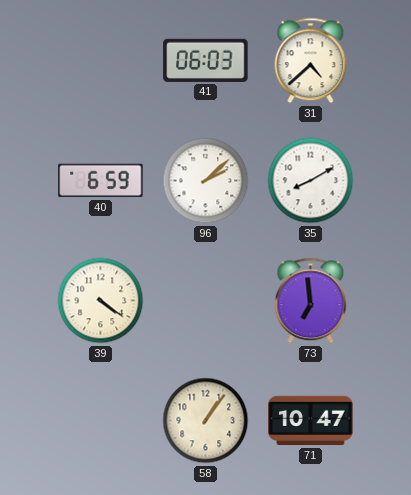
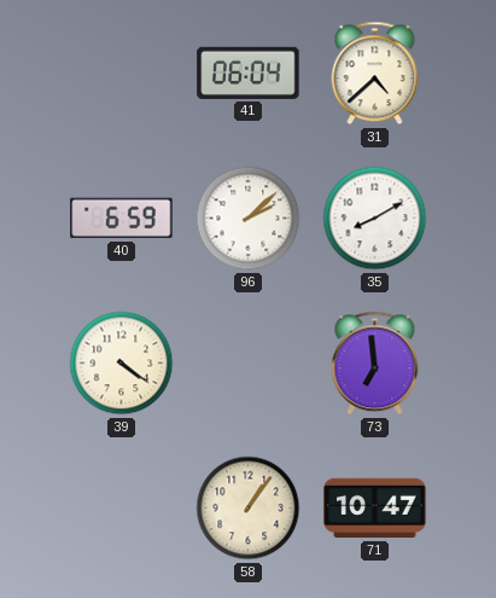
41: 06:03 -> 06:04
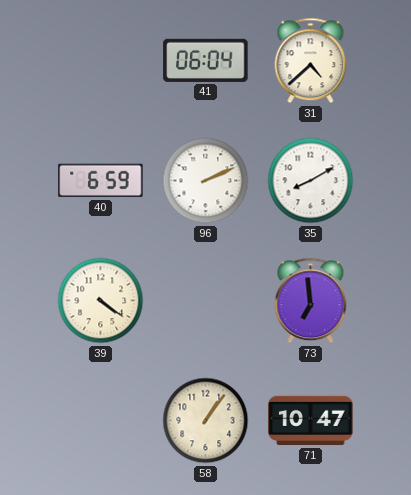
96: 2:08 -> 2:11
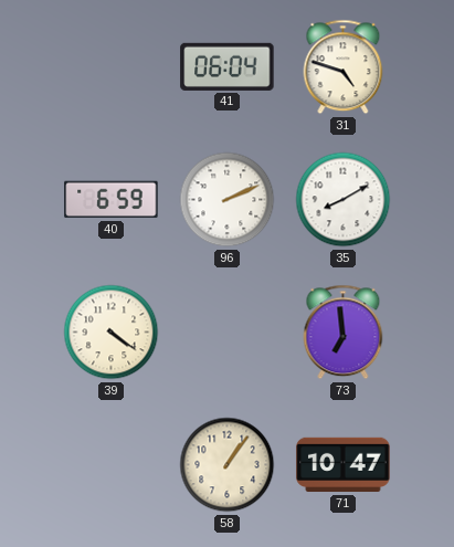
31: 4:38 -> 4:48
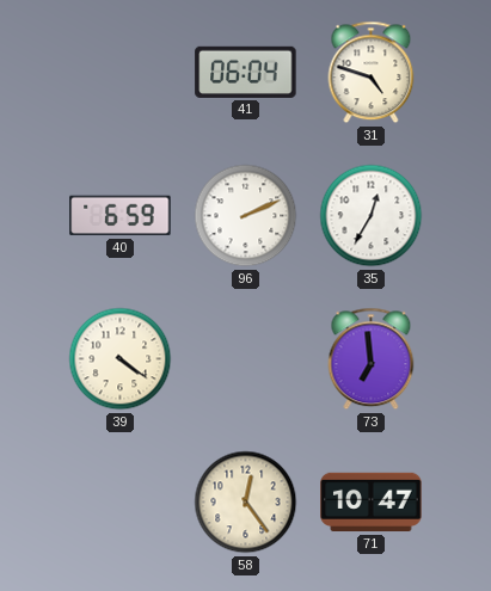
35: 8:10 -> 12:35
58: 1:06 -> 12:24
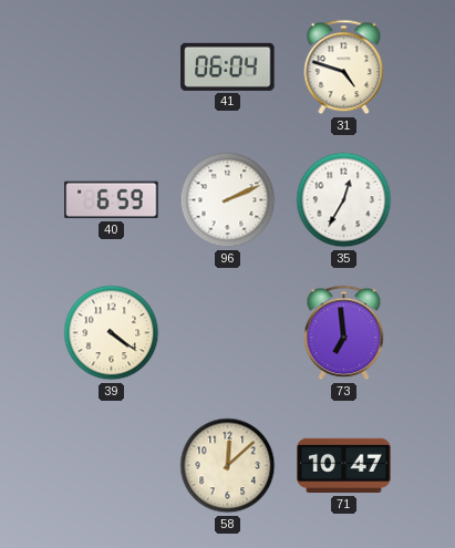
58: 12:24 -> 12:08
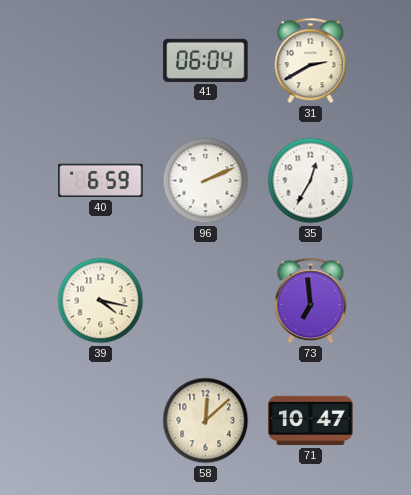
31: 4:48 -> 2:40
39: 4:21 -> 4:17
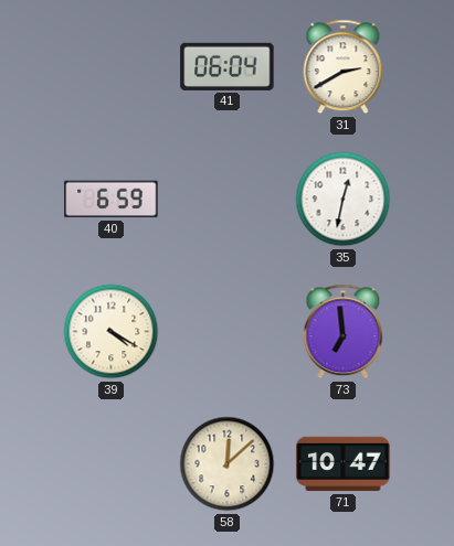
96: 2:11 -> none
35: 12:35 -> 12:32
39: 4:17 -> 4:20
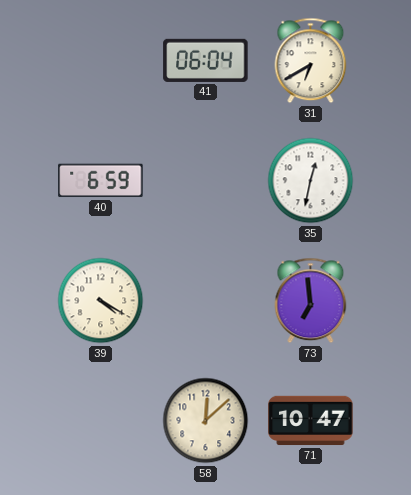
31: 2:40 -> 6:40
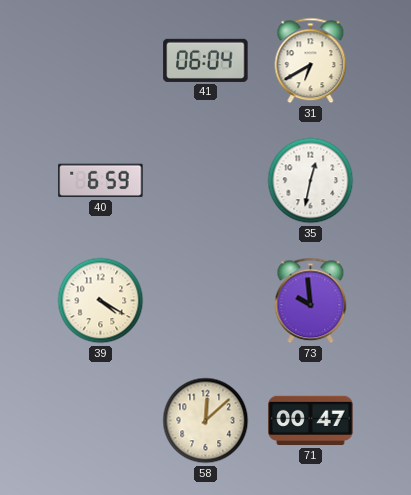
73: 6:59 -> 9:59
71: 10:47 -> 00:47
